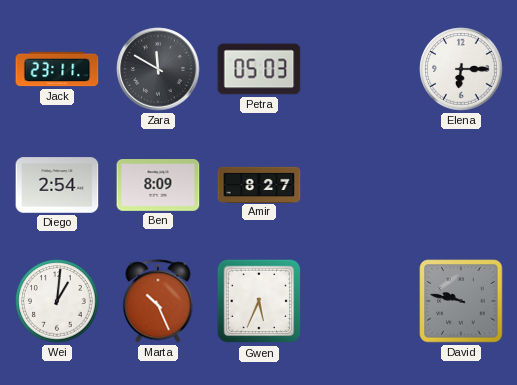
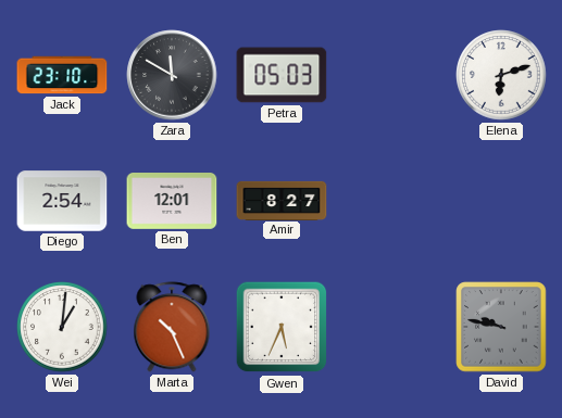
Jack: 23:11 -> 23:10
Elena: 6:15 -> 6:12
Ben: 8:09 -> 12:01
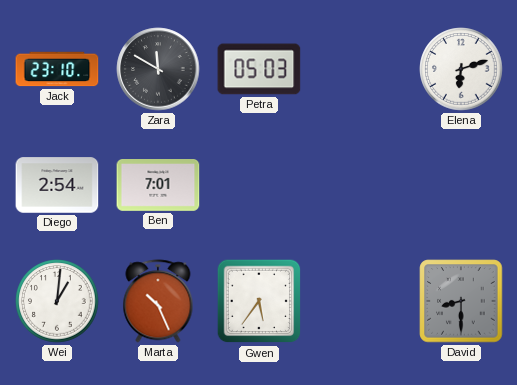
Ben: 12:01 -> 7:01
Amir: 8:27 -> none
Gwen: 5:34 -> 5:36
David: 9:47 -> 8:30
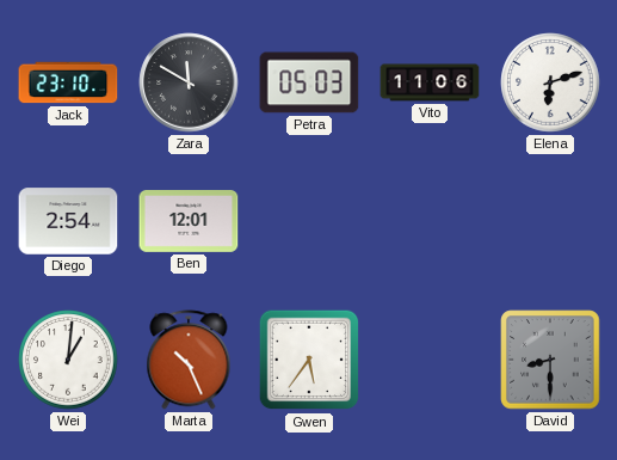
Vito: none -> 11:06
Ben: 7:01 -> 12:01
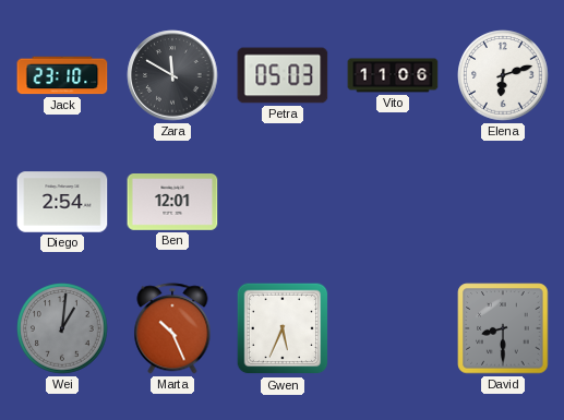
Wei dial: white -> grey
Gwen: 5:36 -> 5:34
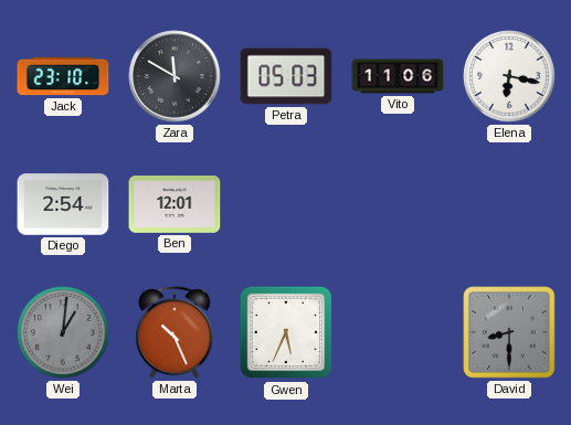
Elena: 6:12 -> 6:17
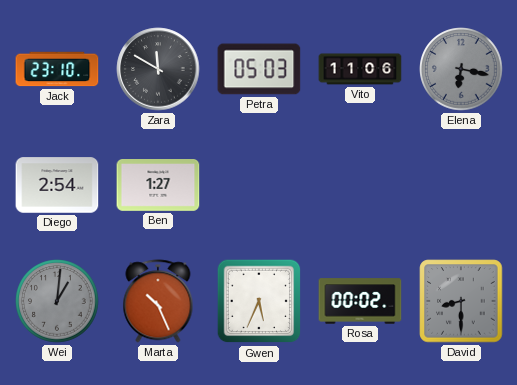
Elena dial: white -> grey
Ben: 12:01 -> 1:27
Rosa: none -> 00:02
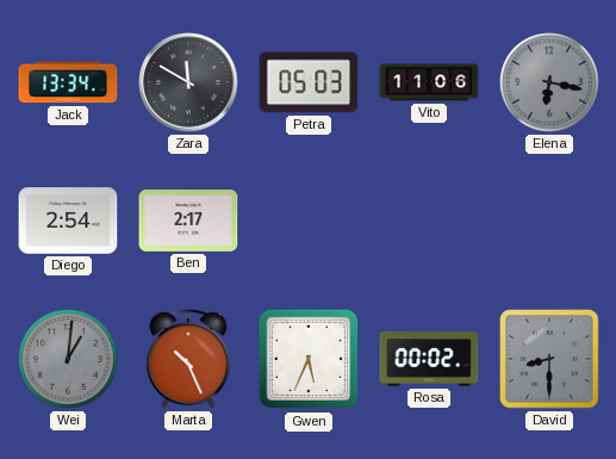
Jack: 23:10 -> 13:34
Ben: 1:27 -> 2:17
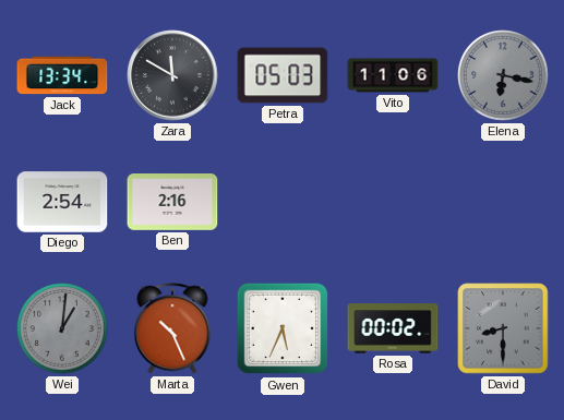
Ben: 2:17 -> 2:16
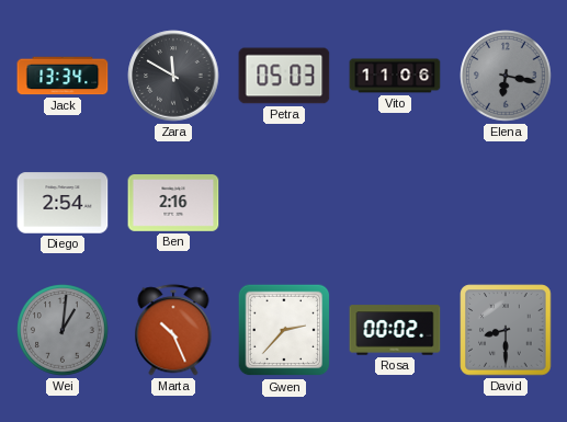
Gwen: 5:34 -> 2:37
